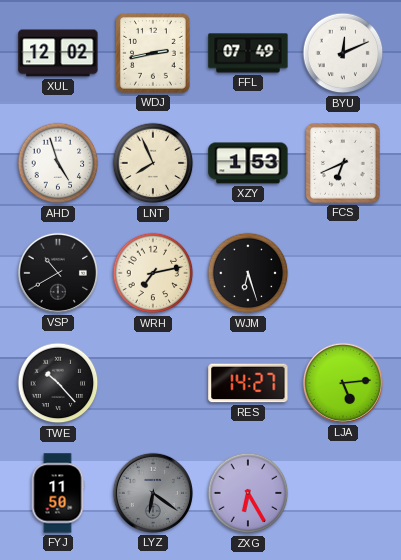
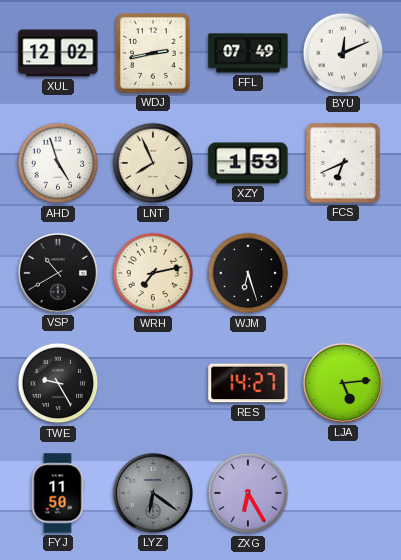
TWE: 10:23 -> 9:25
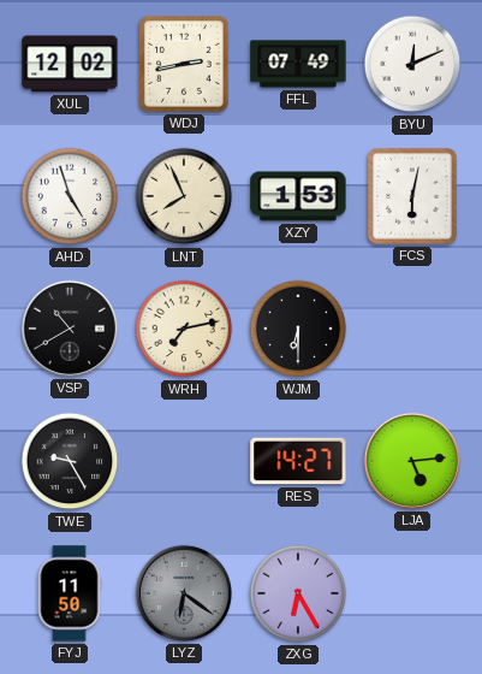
FCS: 6:41 -> 6:02
WJM: 6:27 -> 6:30
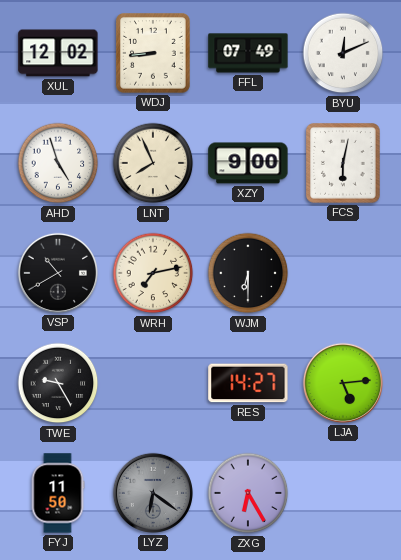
WDJ: 2:43 -> 8:44
XZY: 1:53 -> 9:00
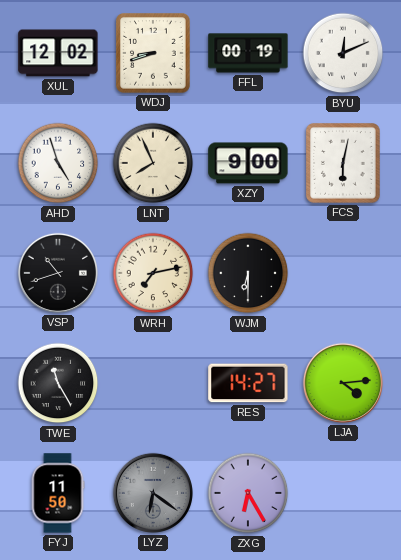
WDJ: 8:44 -> 8:42
FFL: 07:49 -> 00:19
VSP: 10:40 -> 10:42
TWE: 9:25 -> 11:25
LJA: 5:14 -> 4:14
